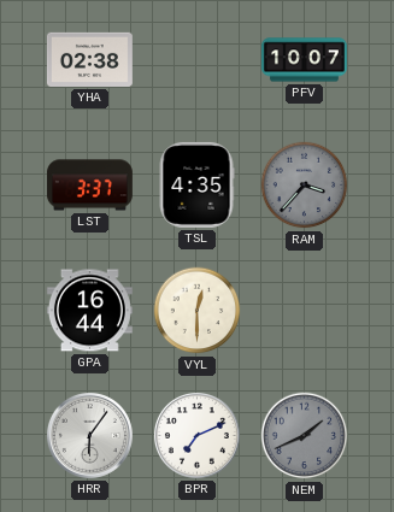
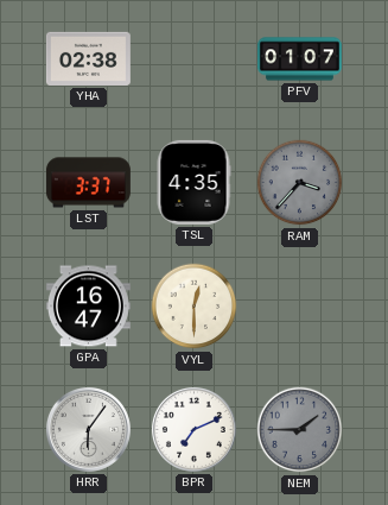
PFV: 10:07 -> 01:07
GPA: 16:44 -> 16:47
NEM: 1:41 -> 1:45
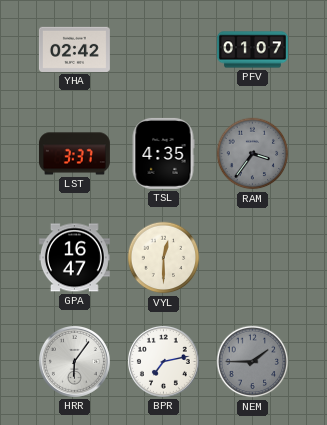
YHA: 02:38 -> 02:42
RAM: 3:37 -> 3:36
BPR: 7:11 -> 7:13
